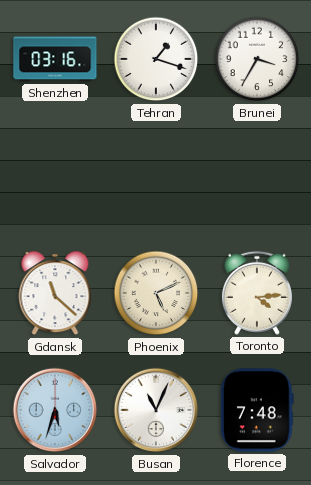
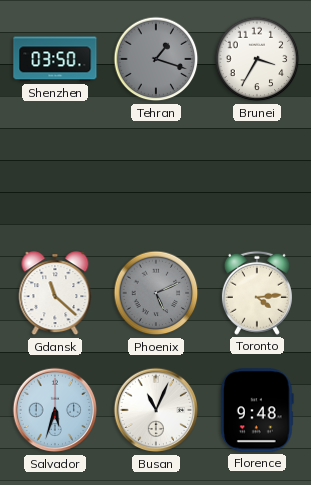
Shenzhen: 03:16 -> 03:50
Tehran dial: white -> grey
Phoenix dial: cream -> grey
Florence: 7:48 -> 9:48
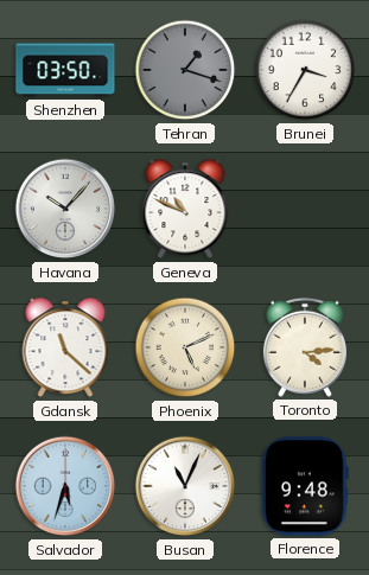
Havana: none -> 10:07
Geneva: none -> 10:49
Phoenix dial: grey -> cream
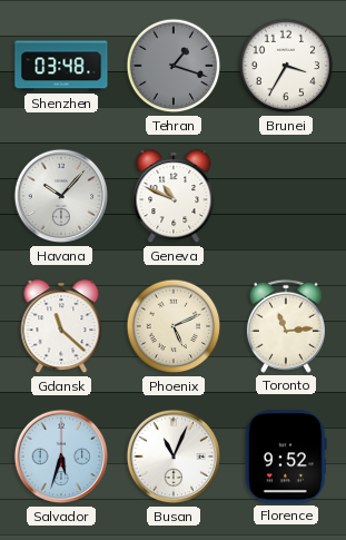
Shenzhen: 03:50 -> 03:48
Toronto: 4:14 -> 11:14
Florence: 9:48 -> 9:52
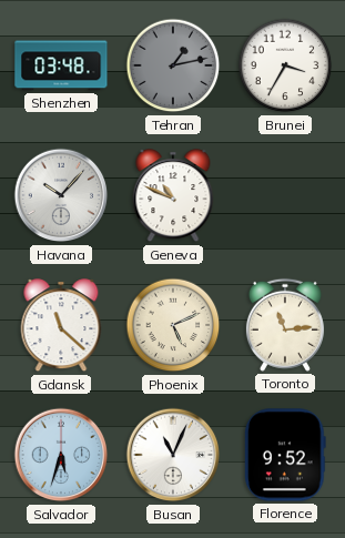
Tehran: 1:18 -> 1:13
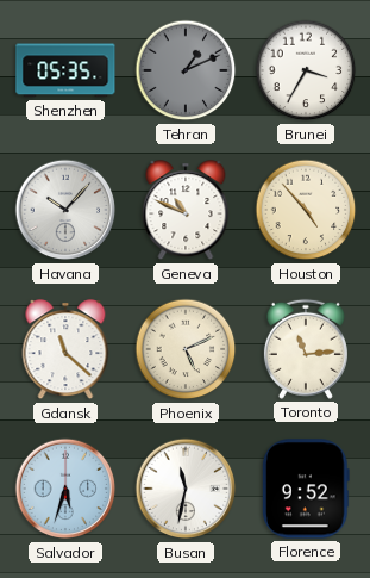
Shenzhen: 03:48 -> 05:35
Tehran: 1:13 -> 1:11
Houston: none -> 4:53
Busan: 11:04 -> 11:32
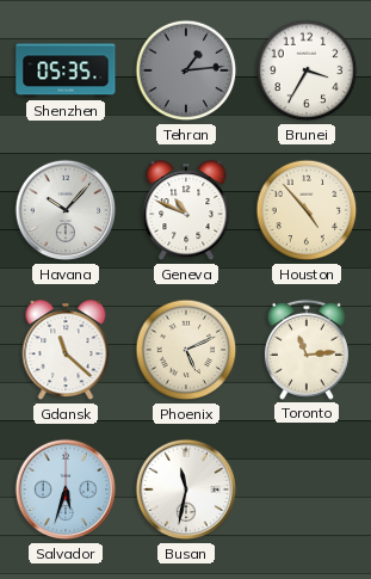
Tehran: 1:11 -> 1:14
Florence: 9:52 -> none
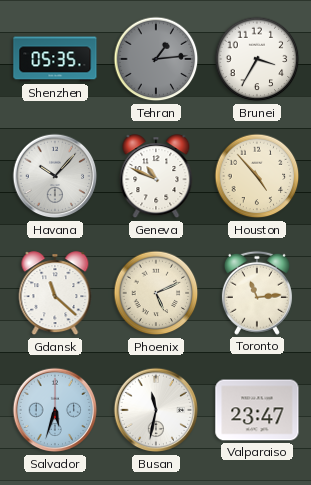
Valparaiso: none -> 23:47
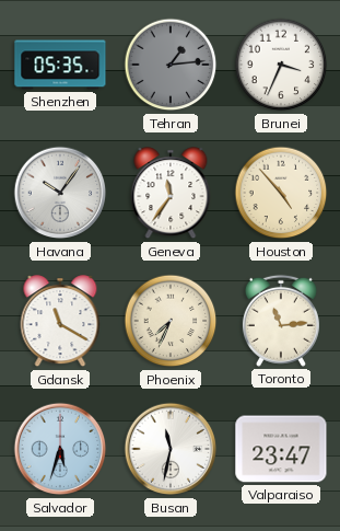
Brunei: 3:35 -> 3:34
Havana: 10:07 -> 10:06
Geneva: 10:49 -> 11:36
Gdansk: 11:22 -> 11:20
Phoenix: 5:11 -> 7:34
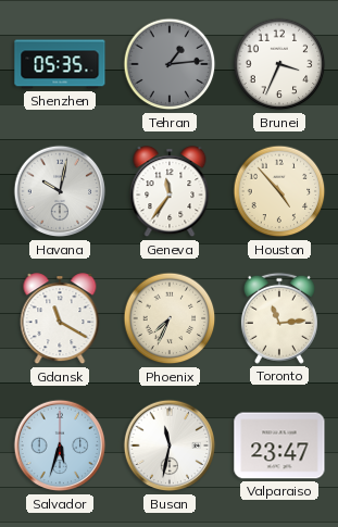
Havana: 10:06 -> 10:02
